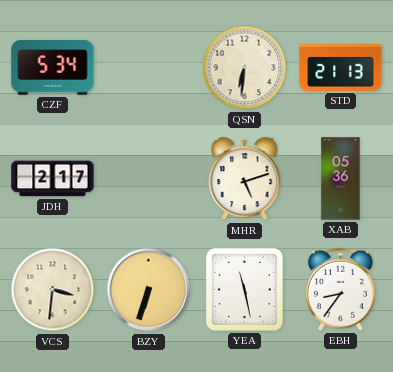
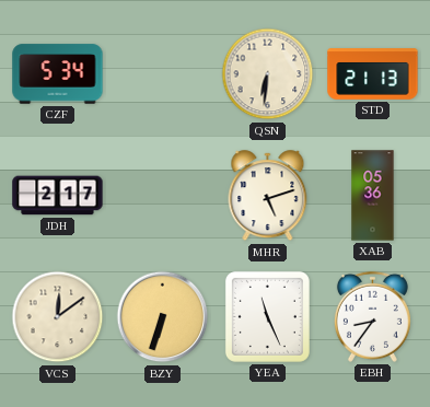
VCS: 3:31 -> 12:09
YEA: 11:28 -> 11:26
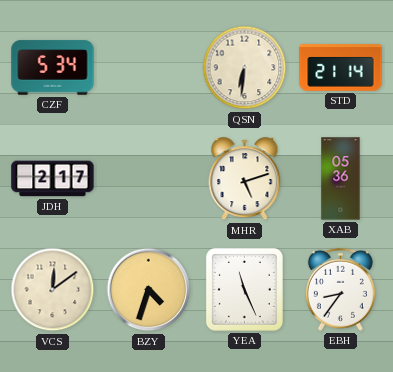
STD: 21:13 -> 21:14
BZY: 6:33 -> 4:33
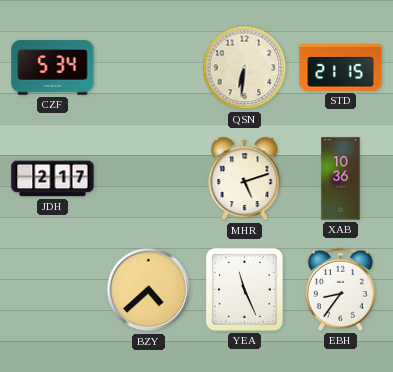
STD: 21:14 -> 21:15
XAB: 05:36 -> 10:36
VCS: 12:09 -> none
BZY: 4:33 -> 4:38
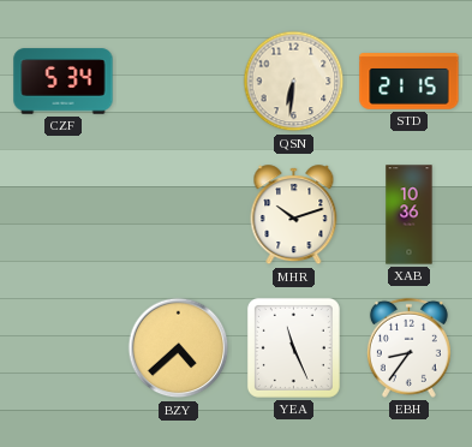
JDH: 2:17 -> none
MHR: 5:12 -> 10:12
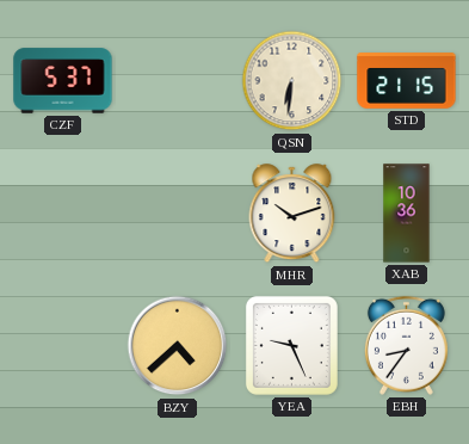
CZF: 5:34 -> 5:37
YEA: 11:26 -> 9:26
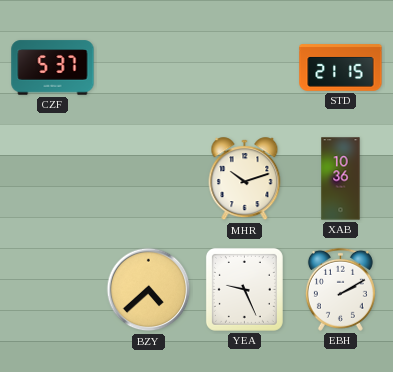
QSN: 6:31 -> none
EBH: 8:36 -> 2:10
